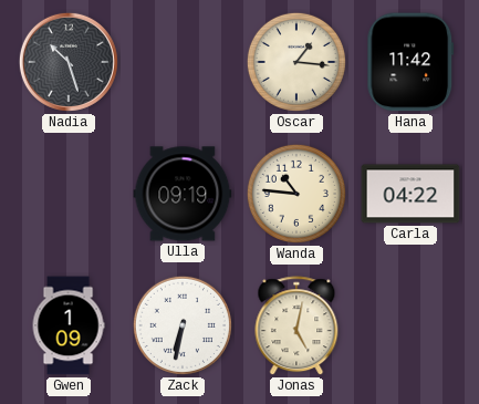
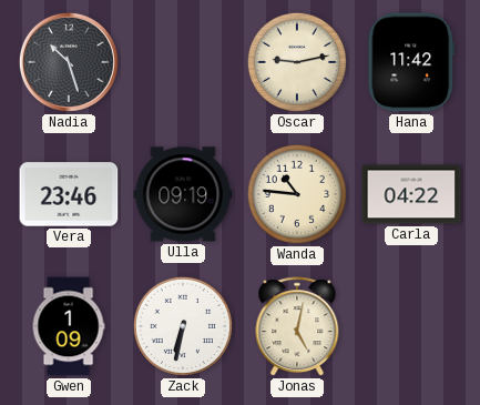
Oscar: 1:16 -> 9:13
Vera: none -> 23:46
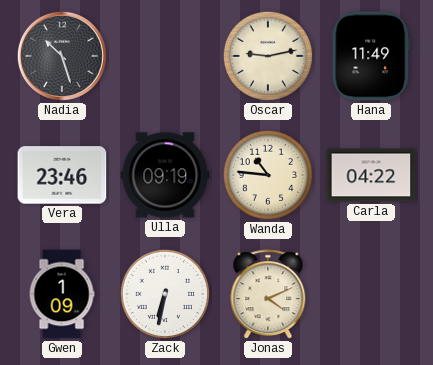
Hana: 11:42 -> 11:49
Jonas: 5:02 -> 4:11
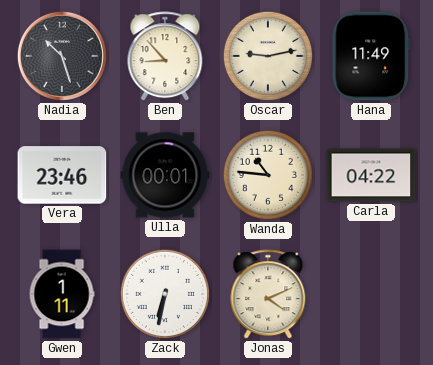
Ben: none -> 8:53
Ulla: 09:19 -> 00:01
Gwen: 1:09 -> 1:11
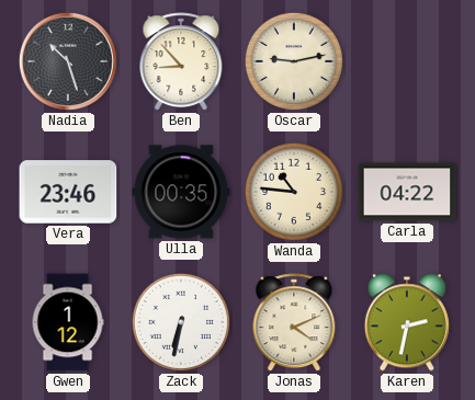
Hana: 11:49 -> none
Ulla: 00:01 -> 00:35
Gwen: 1:11 -> 1:12
Karen: none -> 2:32
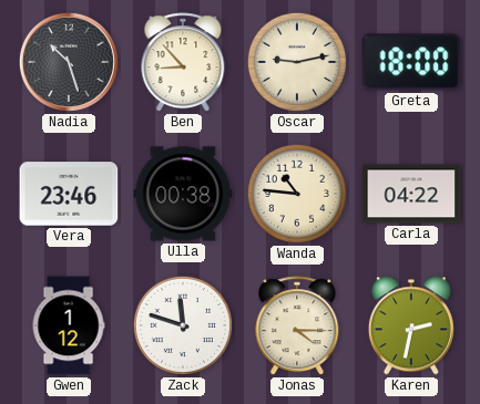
Greta: none -> 18:00
Ulla: 00:35 -> 00:38
Zack: 6:32 -> 11:48
Jonas: 4:11 -> 4:15
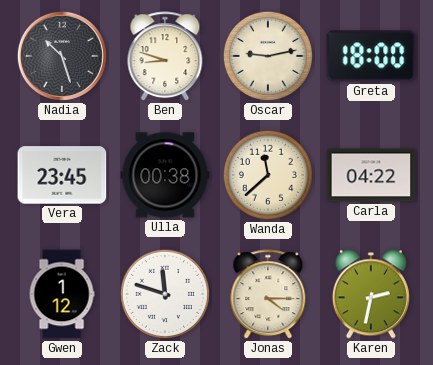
Ben: 8:53 -> 8:48
Vera: 23:46 -> 23:45
Wanda: 10:46 -> 11:38
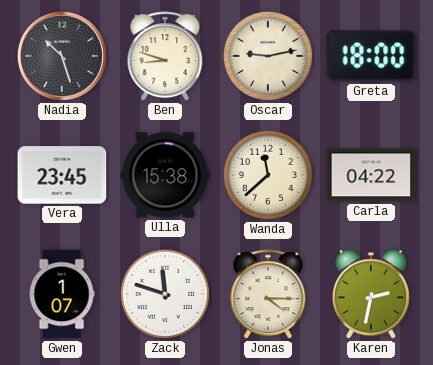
Ulla: 00:38 -> 15:38
Gwen: 1:12 -> 1:07
